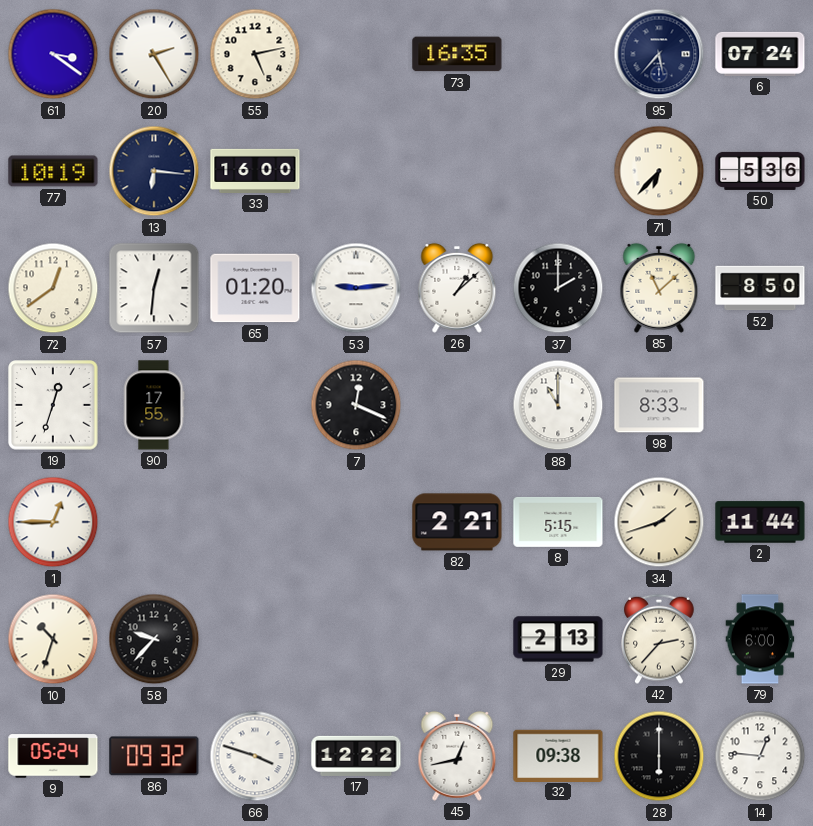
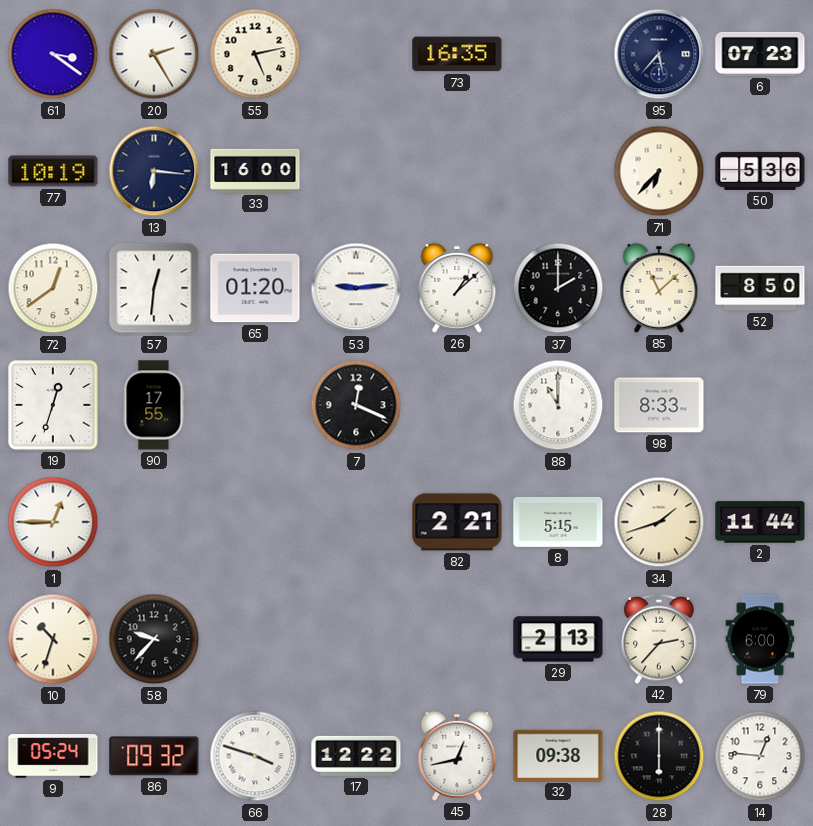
6: 07:24 -> 07:23
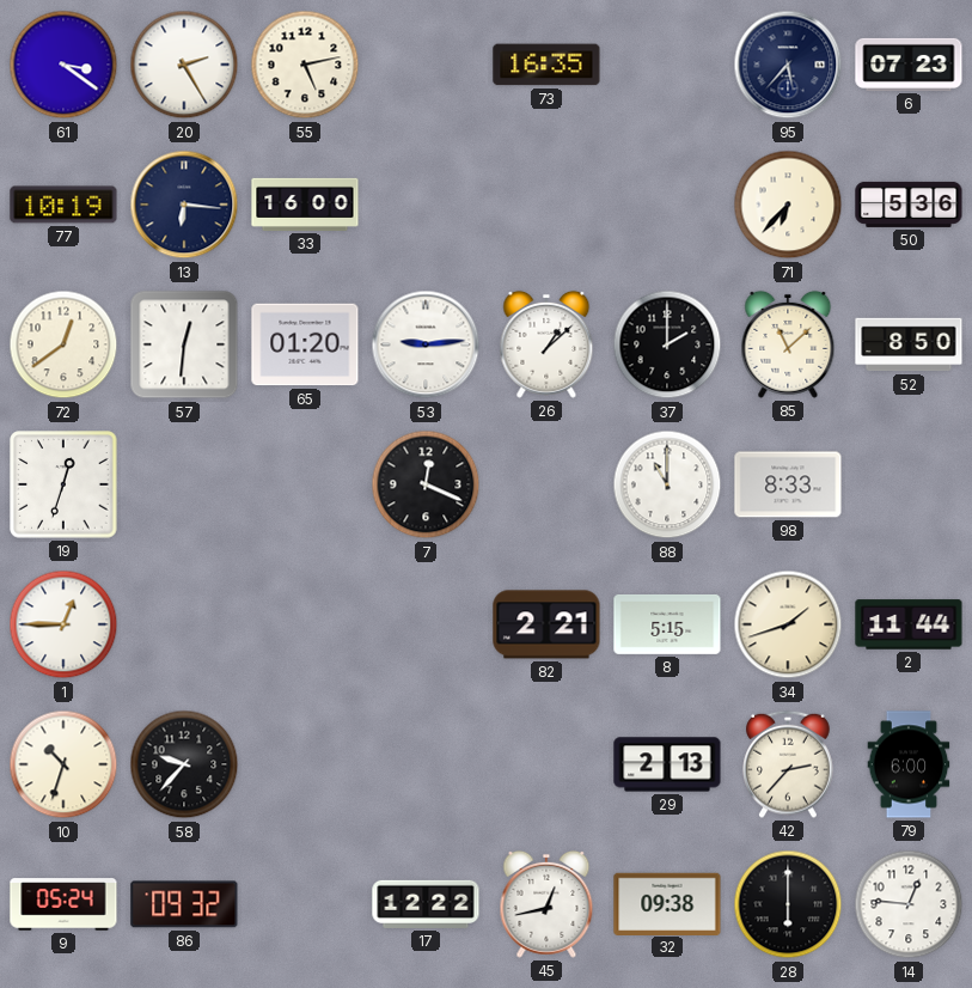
90: 17:55 -> none
66: 3:48 -> none
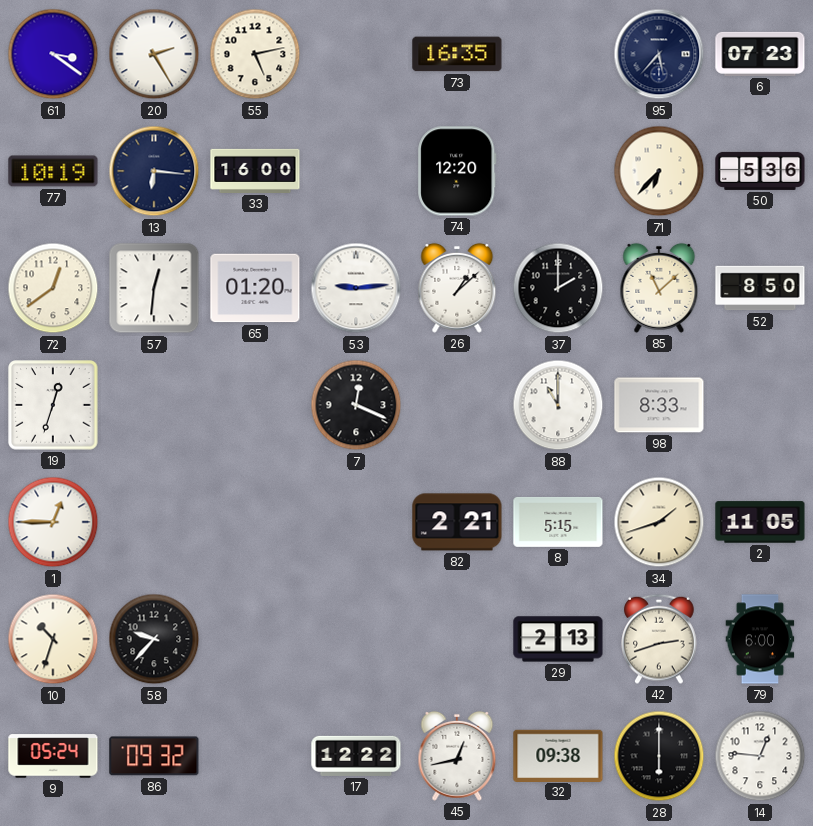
74: none -> 12:20
2: 11:44 -> 11:05
42: 2:37 -> 2:42
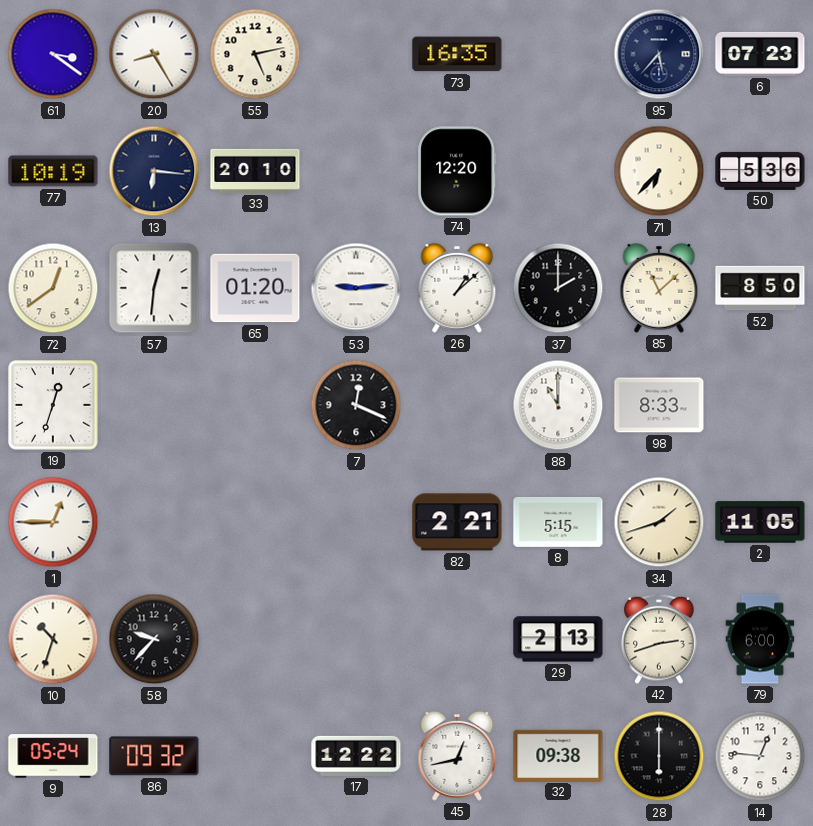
20: 2:25 -> 8:25
33: 16:00 -> 20:10
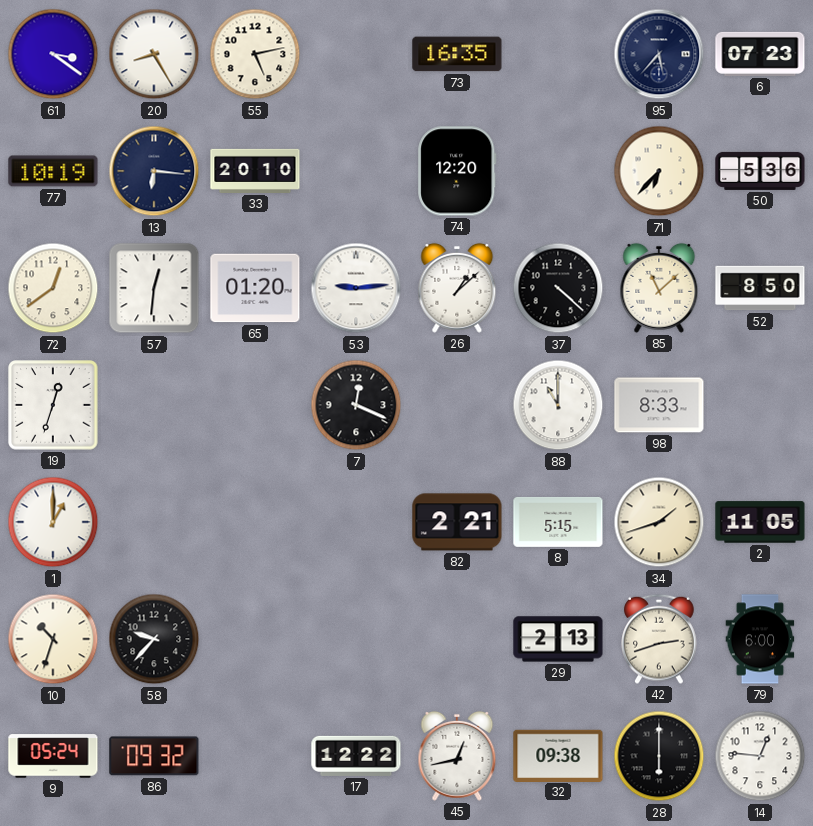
37: 2:00 -> 4:22
1: 12:45 -> 1:00
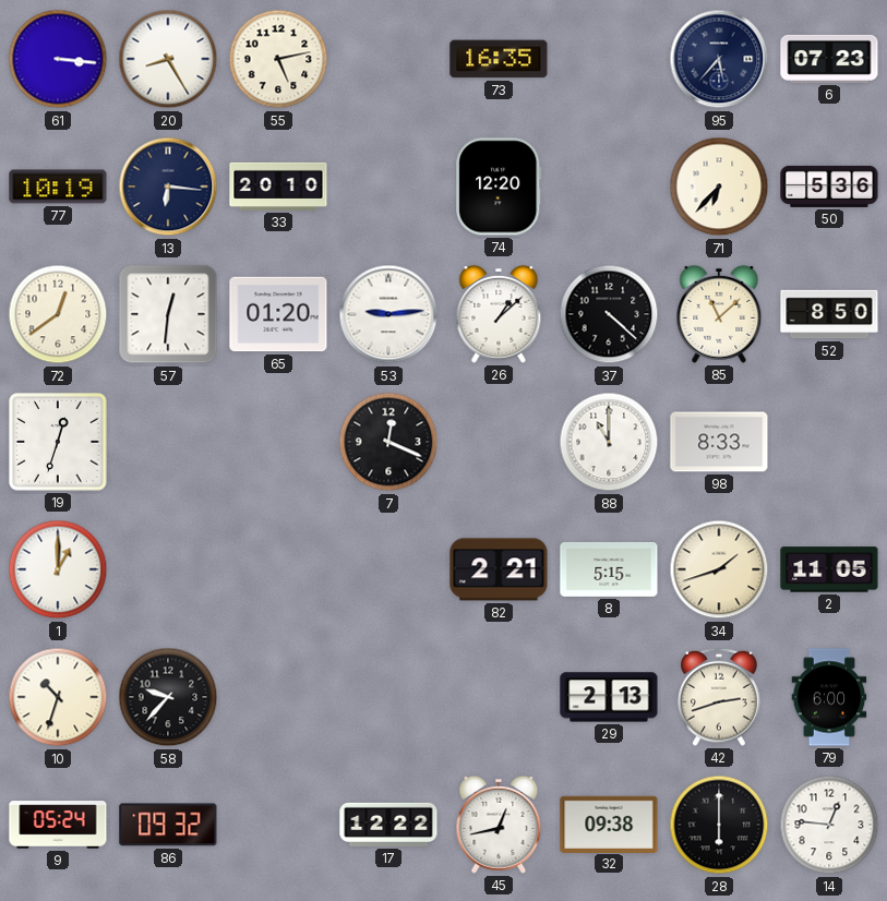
61: 3:21 -> 3:16
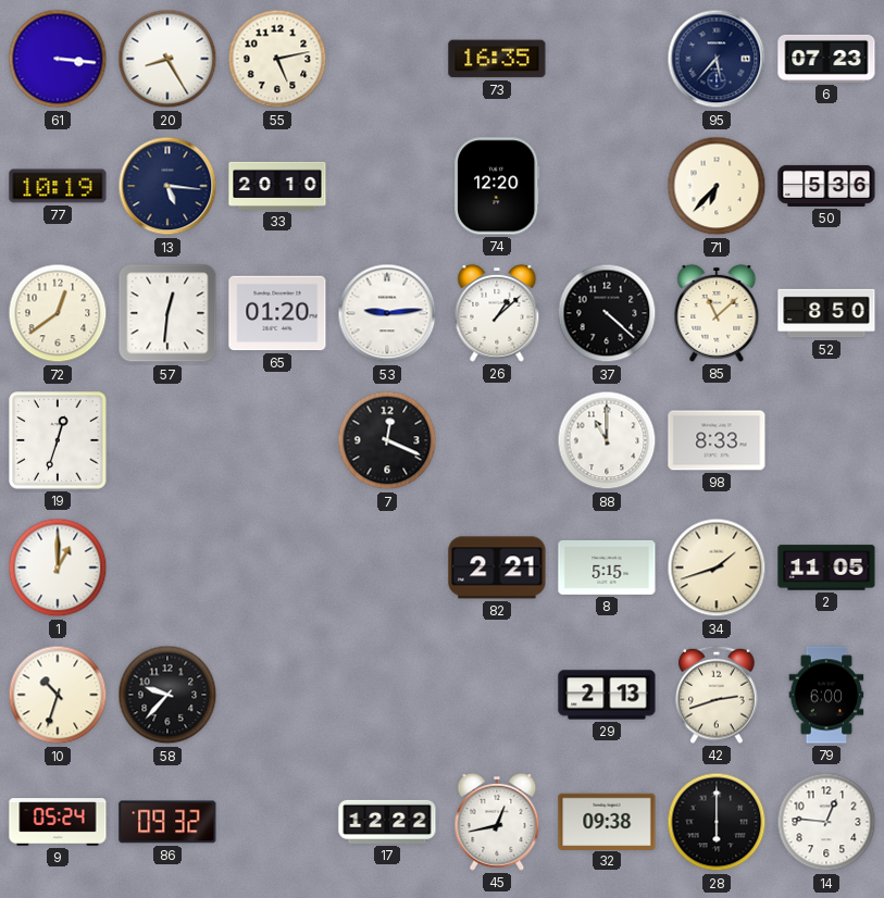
13: 6:16 -> 5:16
